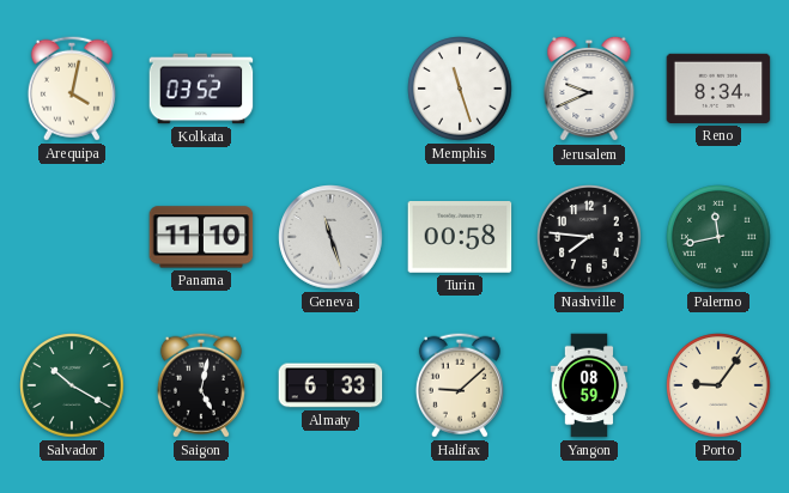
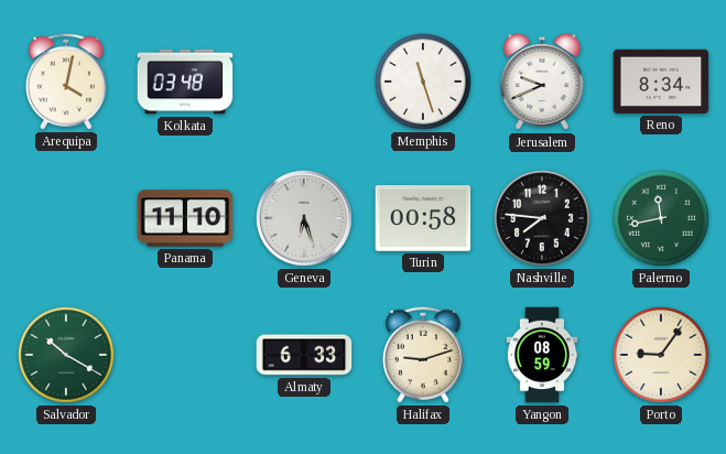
Kolkata: 03:52 -> 03:48
Geneva: 11:27 -> 6:27
Saigon: 5:02 -> none
Halifax: 9:08 -> 9:12
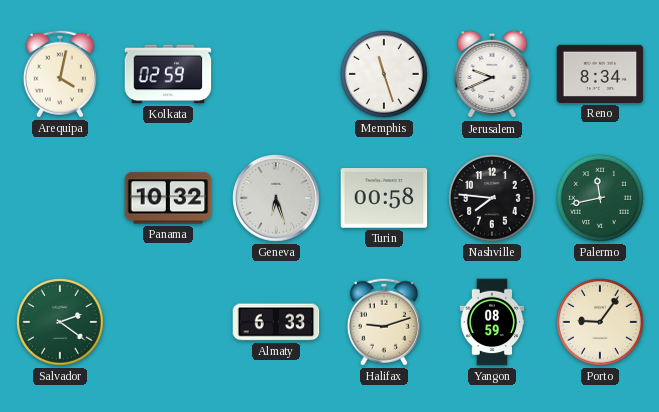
Kolkata: 03:48 -> 02:59
Panama: 11:10 -> 10:32
Salvador: 10:20 -> 2:21
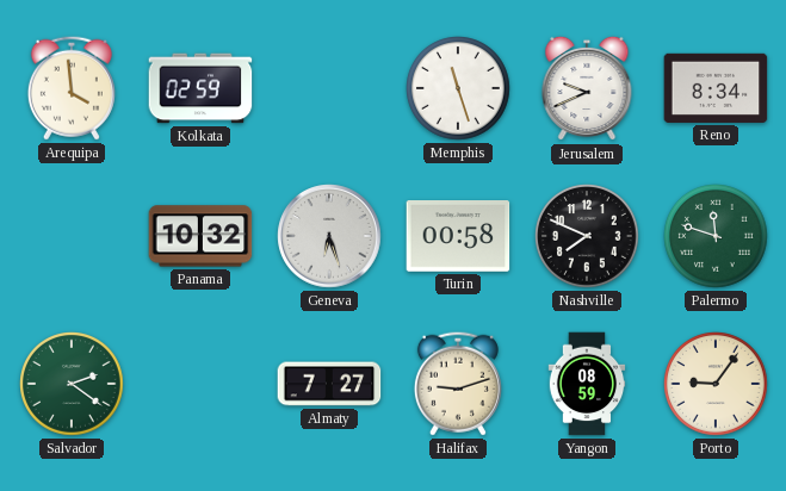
Arequipa: 4:02 -> 3:59
Nashville: 7:46 -> 7:49
Palermo: 11:43 -> 11:48
Almaty: 6:33 -> 7:27
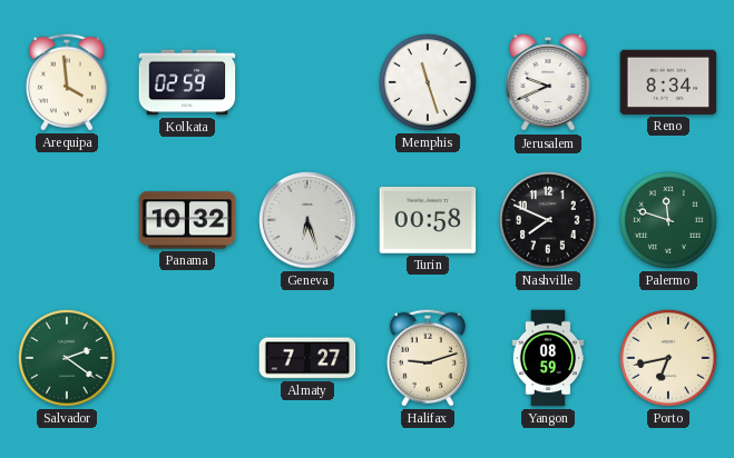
Porto: 9:06 -> 6:43
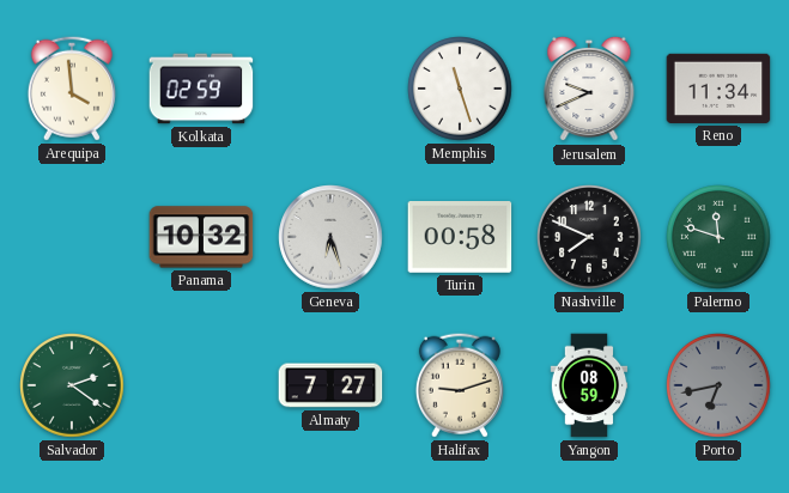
Reno: 8:34 -> 11:34
Porto dial: cream -> grey
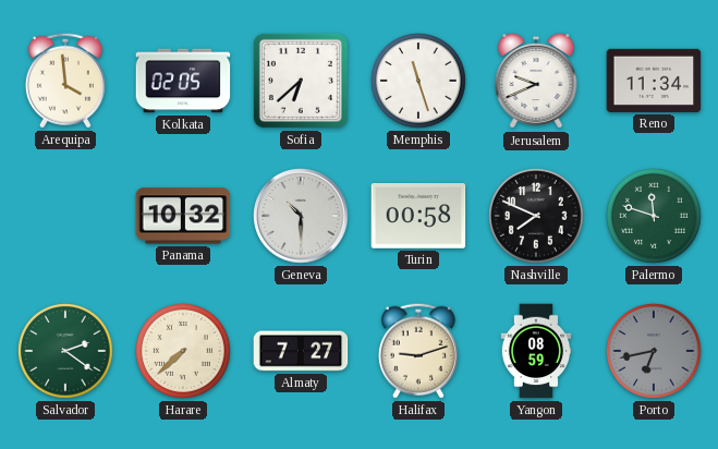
Kolkata: 02:59 -> 02:05
Sofia: none -> 6:38
Geneva: 6:27 -> 10:30
Harare: none -> 7:38
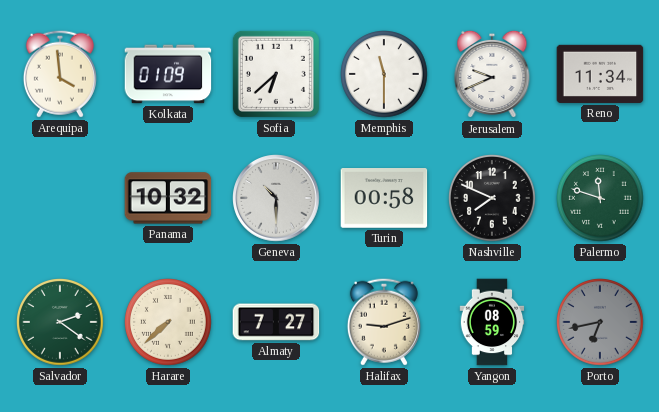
Kolkata: 02:05 -> 01:09
Memphis: 11:27 -> 11:30
